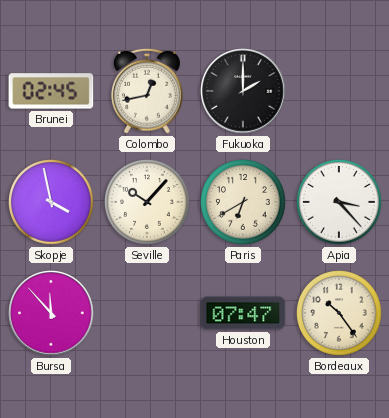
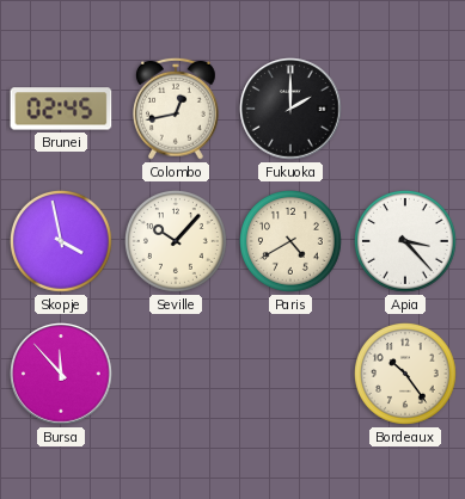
Paris: 6:40 -> 4:40
Houston: 07:47 -> none
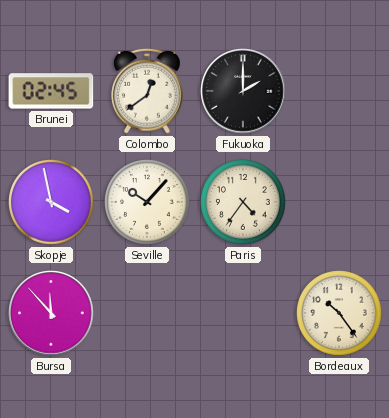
Colombo: 12:43 -> 12:39
Paris: 4:40 -> 4:36
Apia: 3:23 -> none
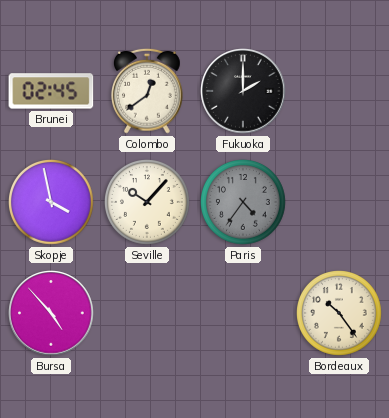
Paris dial: cream -> grey
Bursa: 11:53 -> 4:53
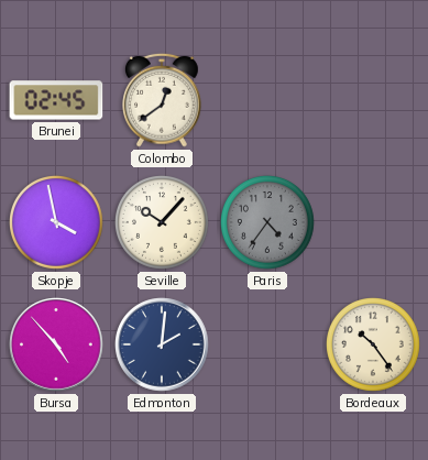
Fukuoka: 2:00 -> none
Edmonton: none -> 2:01
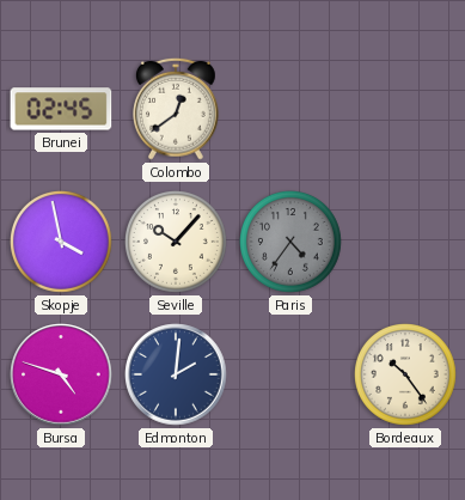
Bursa: 4:53 -> 4:48
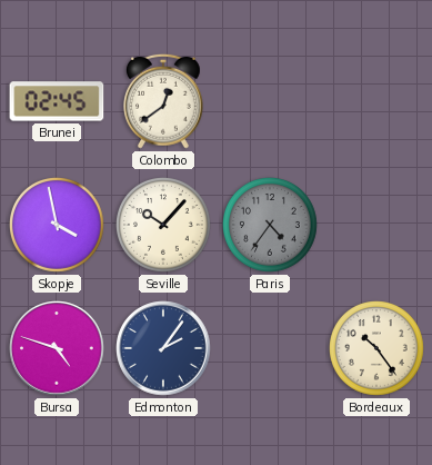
Edmonton: 2:01 -> 2:06
